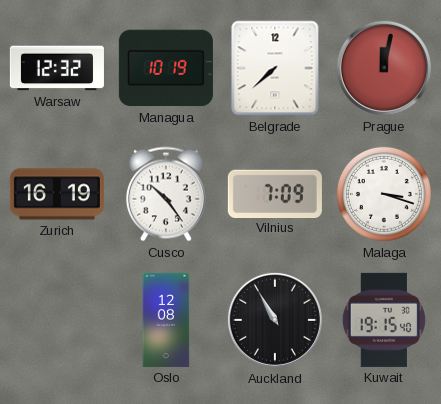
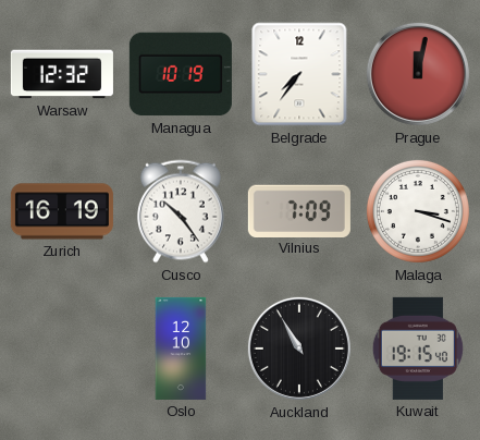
Belgrade: 7:38 -> 7:36
Oslo: 12:08 -> 12:10
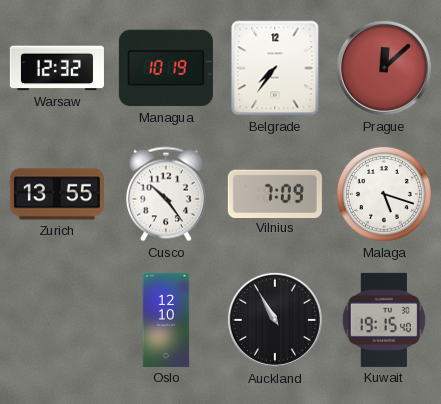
Prague: 12:02 -> 12:08
Zurich: 16:19 -> 13:55
Malaga: 3:18 -> 5:18
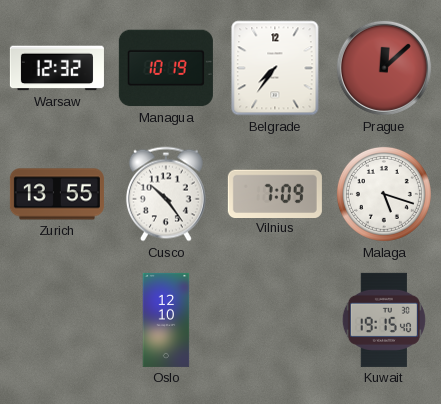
Auckland: 10:55 -> none
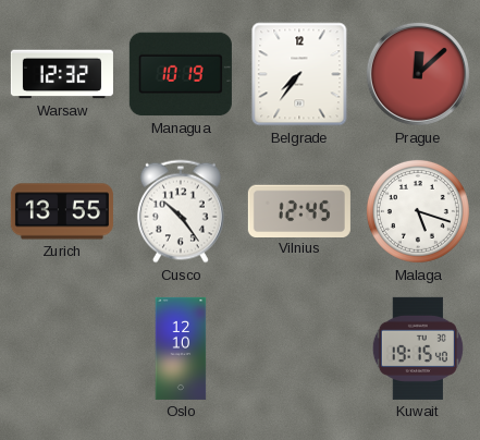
Vilnius: 7:09 -> 12:45
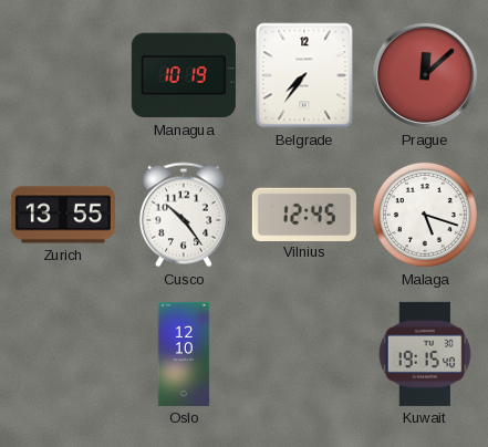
Warsaw: 12:32 -> none
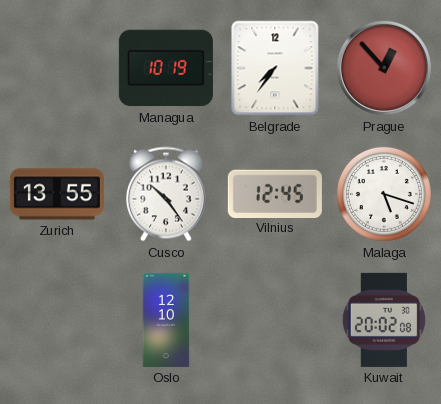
Prague: 12:08 -> 12:53
Kuwait: 19:15 -> 20:02
